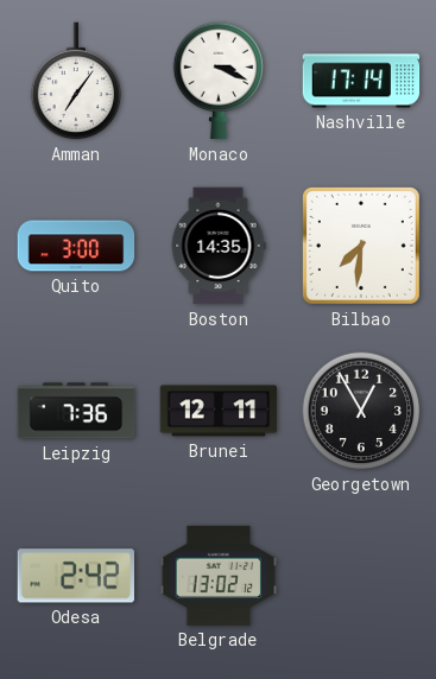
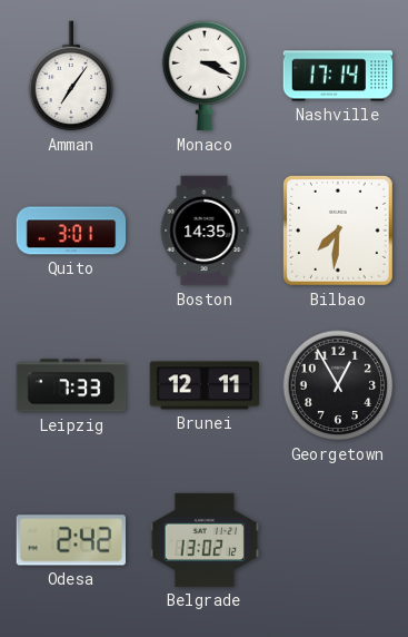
Quito: 3:00 -> 3:01
Leipzig: 7:36 -> 7:33
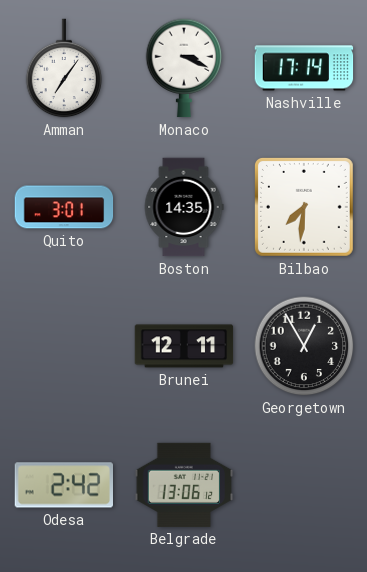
Leipzig: 7:33 -> none
Belgrade: 13:02 -> 13:06
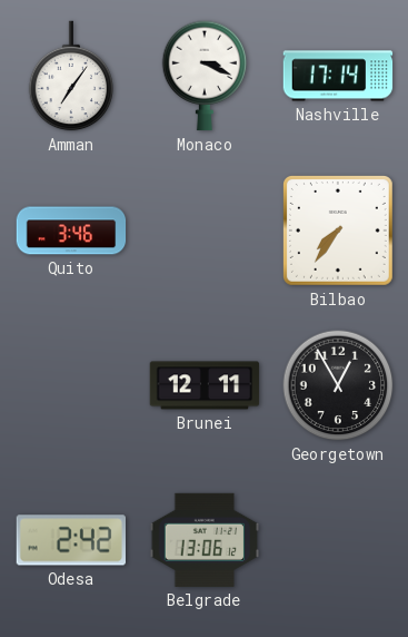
Quito: 3:01 -> 3:46
Boston: 14:35 -> none
Bilbao: 7:31 -> 7:36
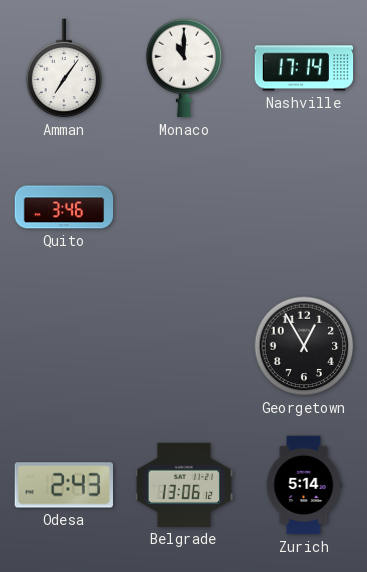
Monaco: 3:19 -> 11:00
Bilbao: 7:36 -> none
Brunei: 12:11 -> none
Odesa: 2:42 -> 2:43
Zurich: none -> 5:14
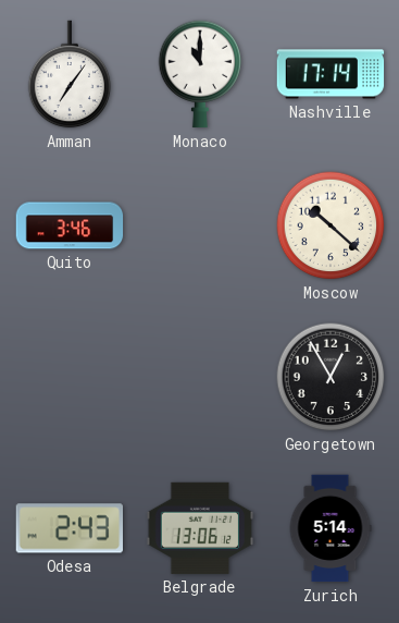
Moscow: none -> 10:22
